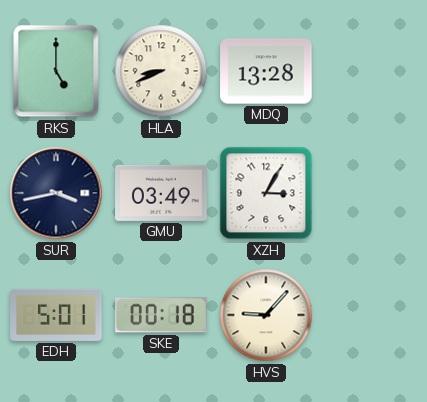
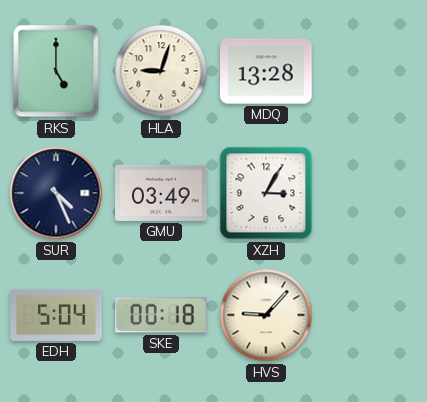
HLA: 8:41 -> 9:03
SUR: 3:43 -> 4:26
EDH: 5:01 -> 5:04
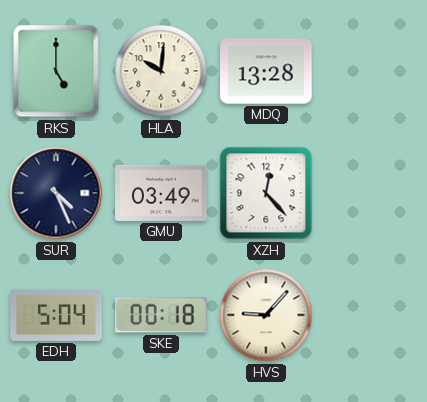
HLA: 9:03 -> 10:01
XZH: 3:05 -> 12:23
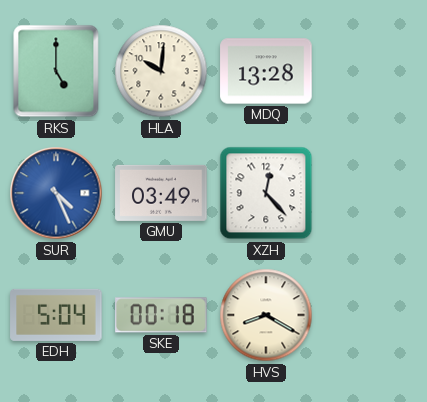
SUR dial: navy -> blue
HVS: 9:07 -> 8:20
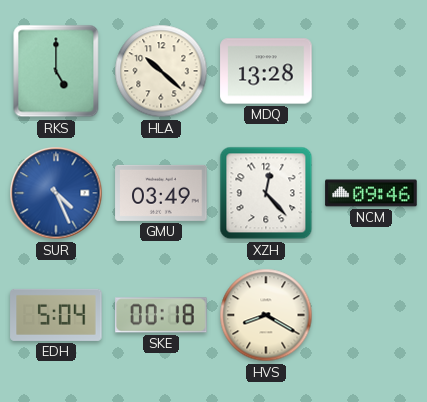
HLA: 10:01 -> 10:22
NCM: none -> 09:46
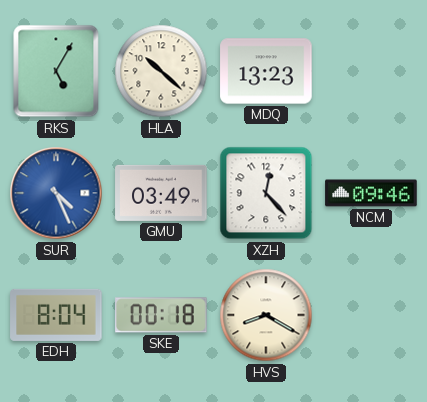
RKS: 5:00 -> 5:05
MDQ: 13:28 -> 13:23
EDH: 5:04 -> 8:04
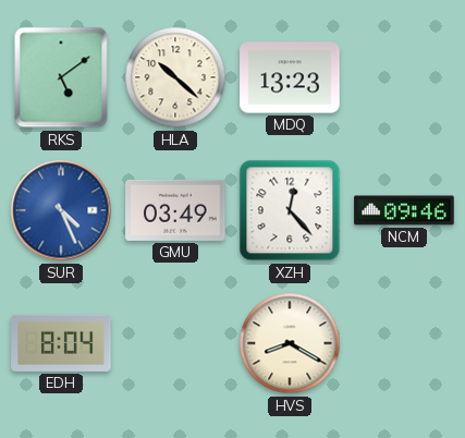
RKS: 5:05 -> 5:09
SKE: 00:18 -> none
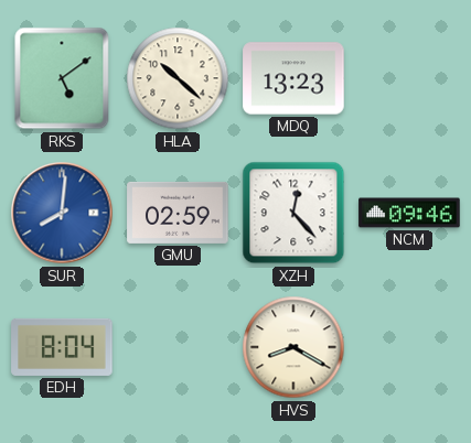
SUR: 4:26 -> 8:01
GMU: 03:49 -> 02:59
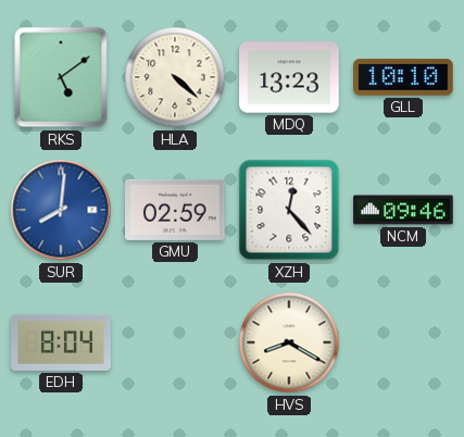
HLA: 10:22 -> 4:22
GLL: none -> 10:10
